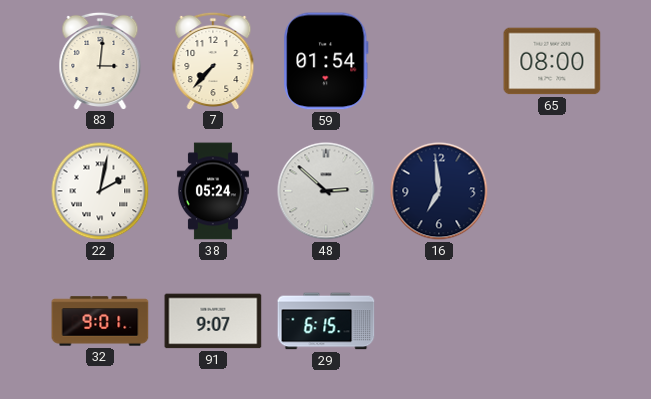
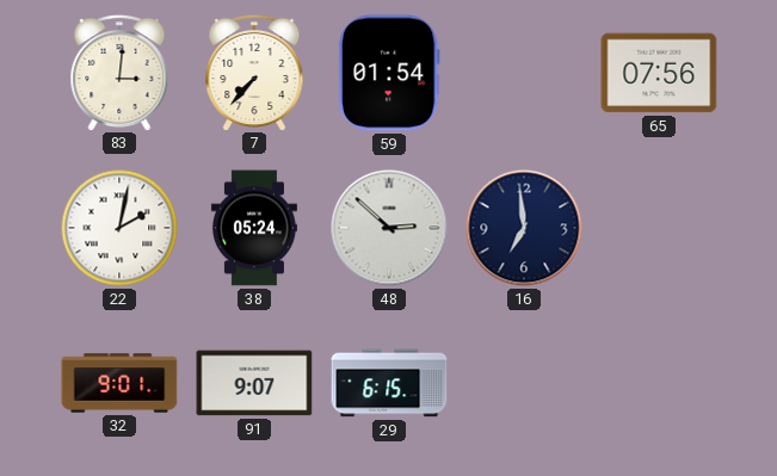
65: 08:00 -> 07:56
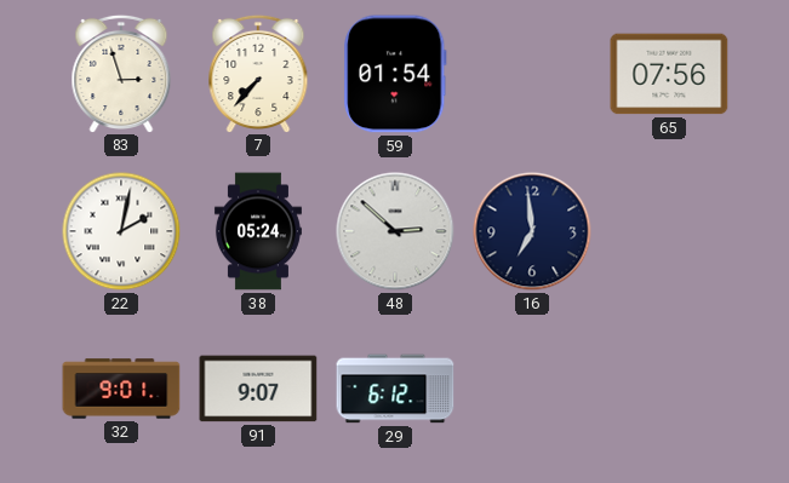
83: 3:01 -> 2:57
29: 6:15 -> 6:12
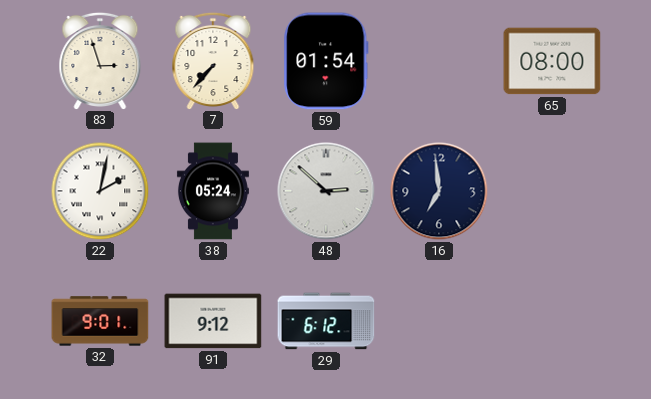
65: 07:56 -> 08:00
91: 9:07 -> 9:12
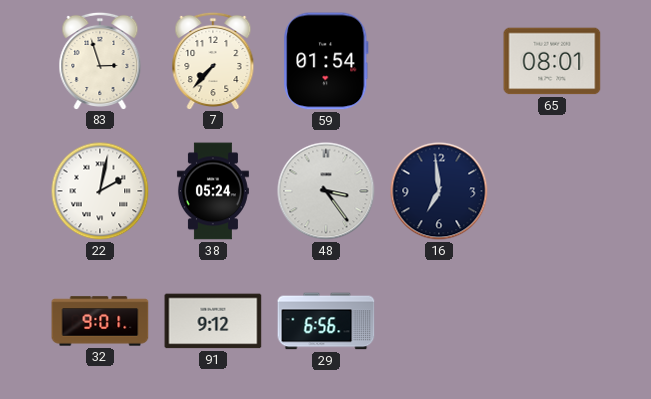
65: 08:00 -> 08:01
48: 2:52 -> 3:24
29: 6:12 -> 6:56
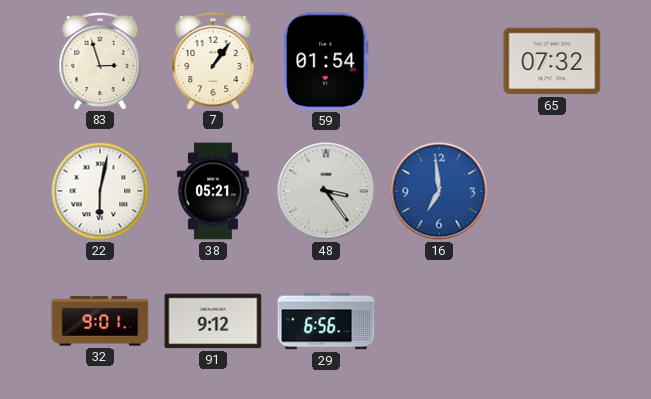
7: 7:37 -> 1:06
65: 08:01 -> 07:32
22: 2:02 -> 6:02
38: 05:24 -> 05:21
16 dial: navy -> blue
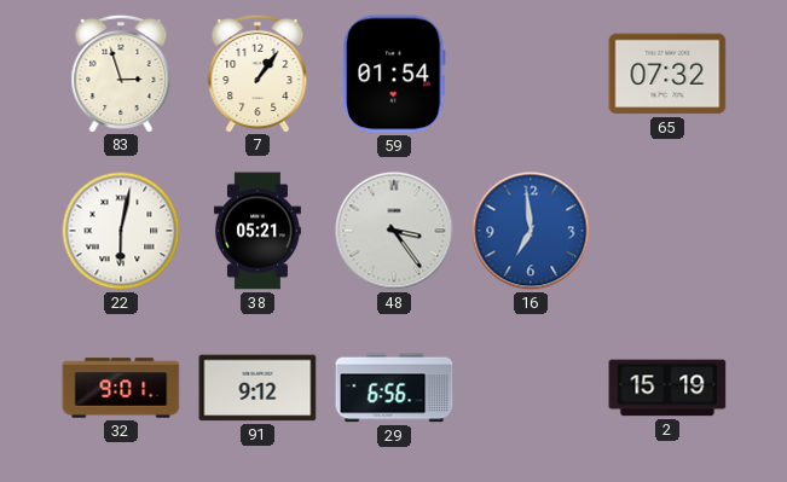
2: none -> 15:19
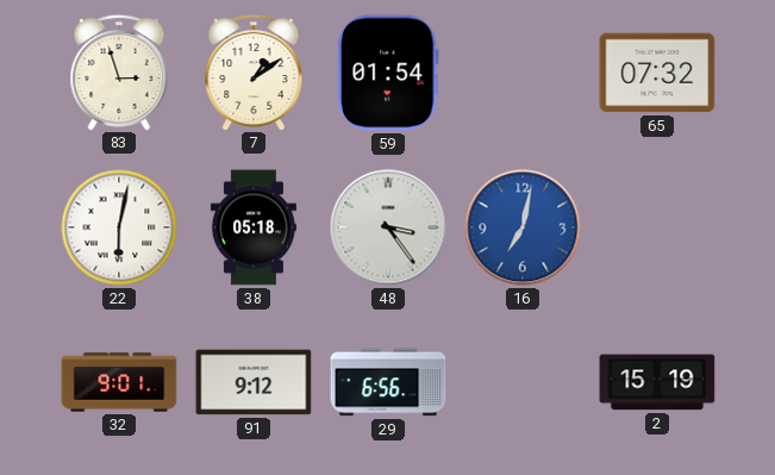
7: 1:06 -> 1:09
38: 05:21 -> 05:18
16: 6:59 -> 7:02
